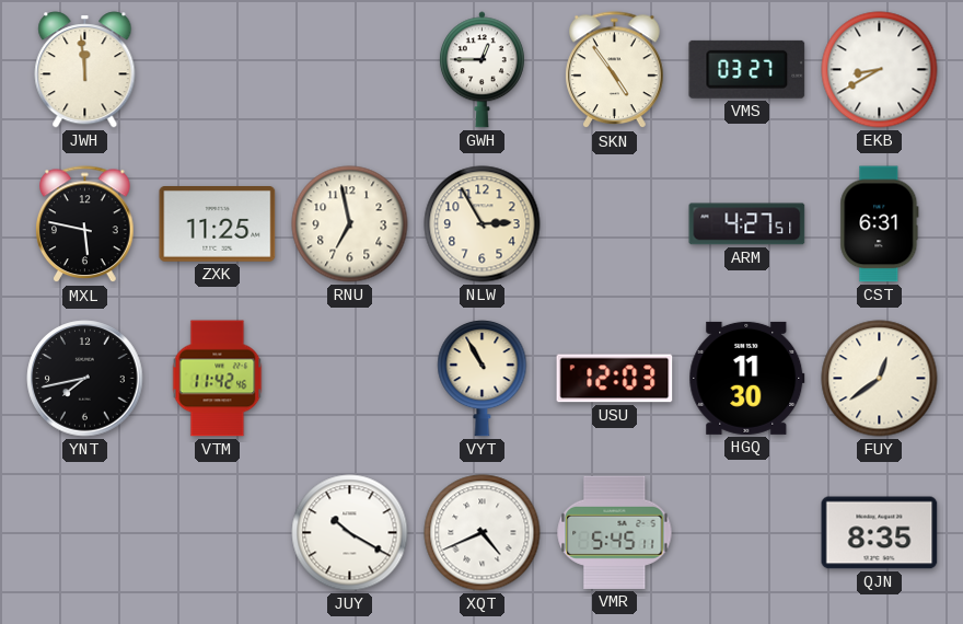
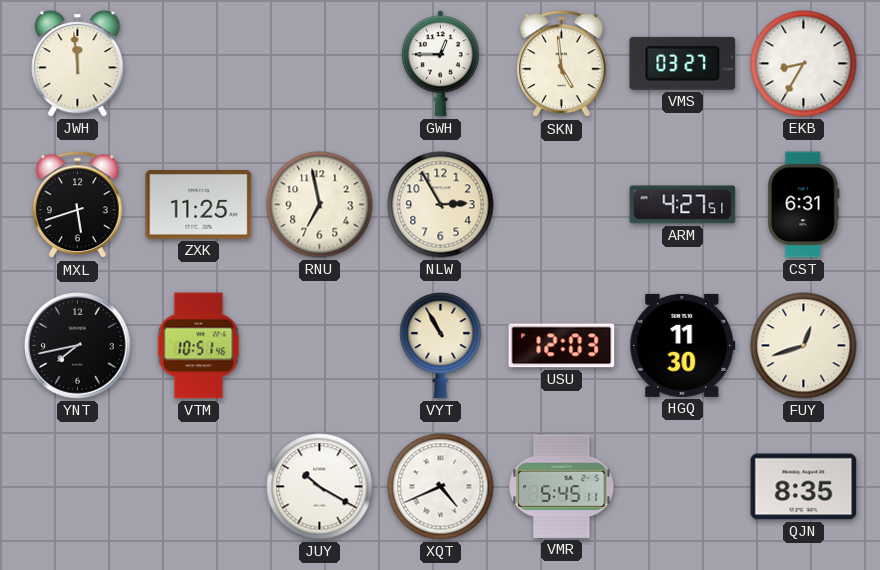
SKN: 4:54 -> 4:59
EKB: 8:40 -> 8:35
MXL: 5:47 -> 5:42
VTM: 11:42 -> 10:51
FUY: 12:39 -> 12:42
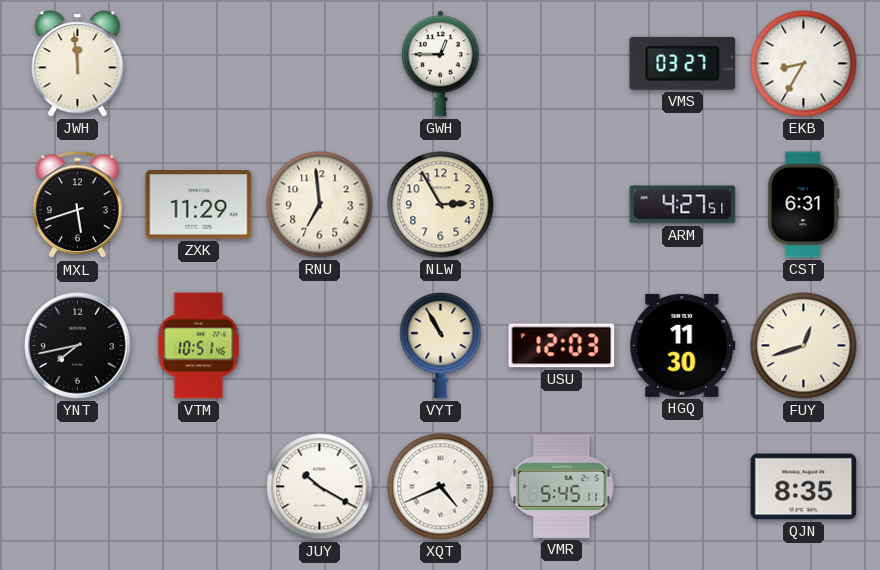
SKN: 4:59 -> none
ZXK: 11:25 -> 11:29
RNU: 6:58 -> 6:59
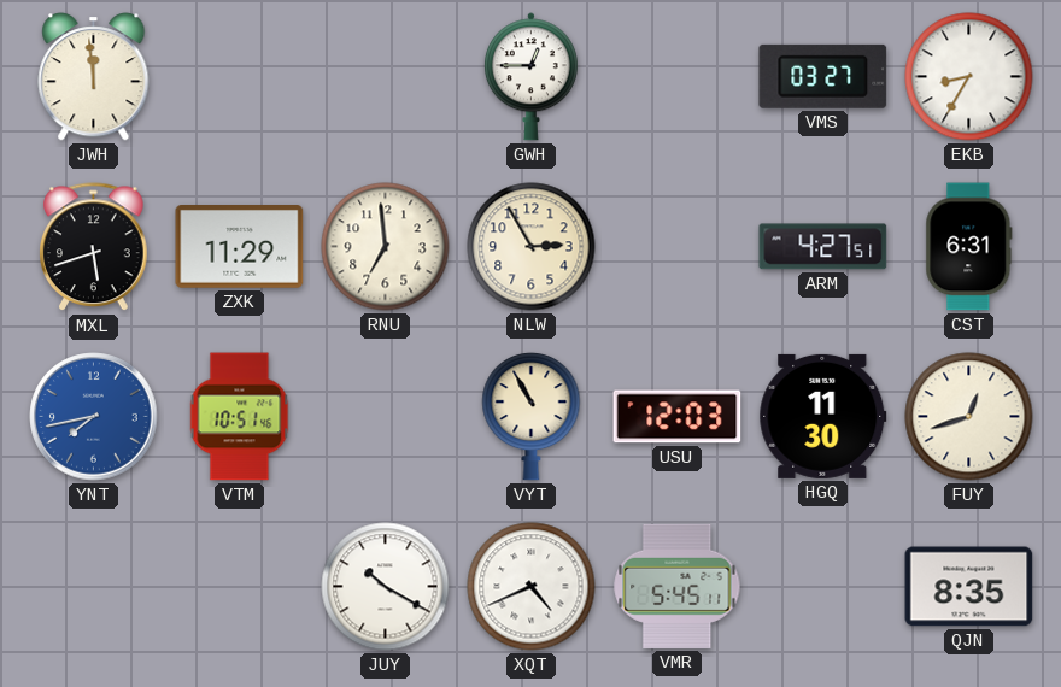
YNT dial: black -> blue
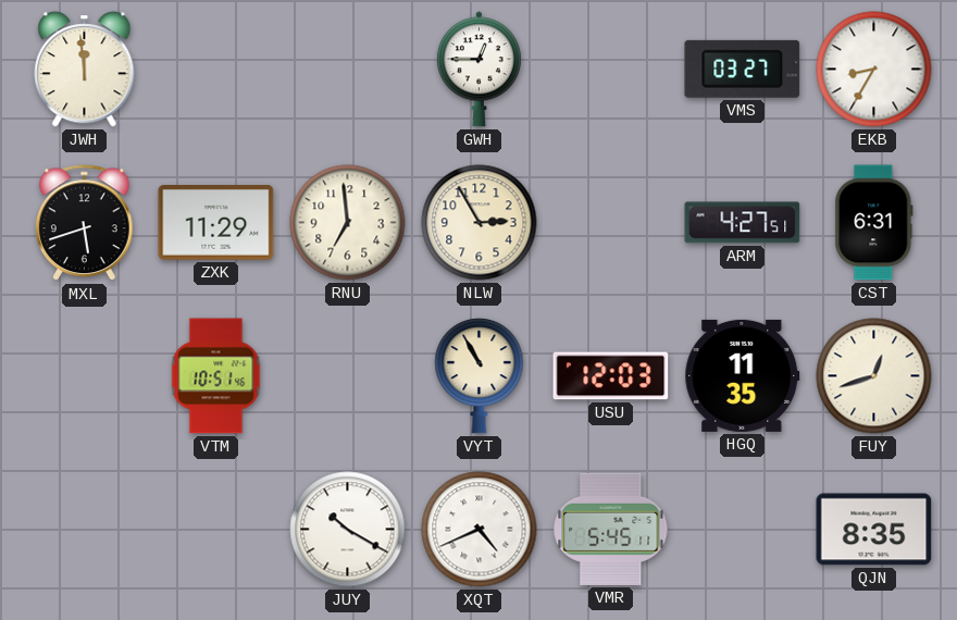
YNT: 7:43 -> none
HGQ: 11:30 -> 11:35
